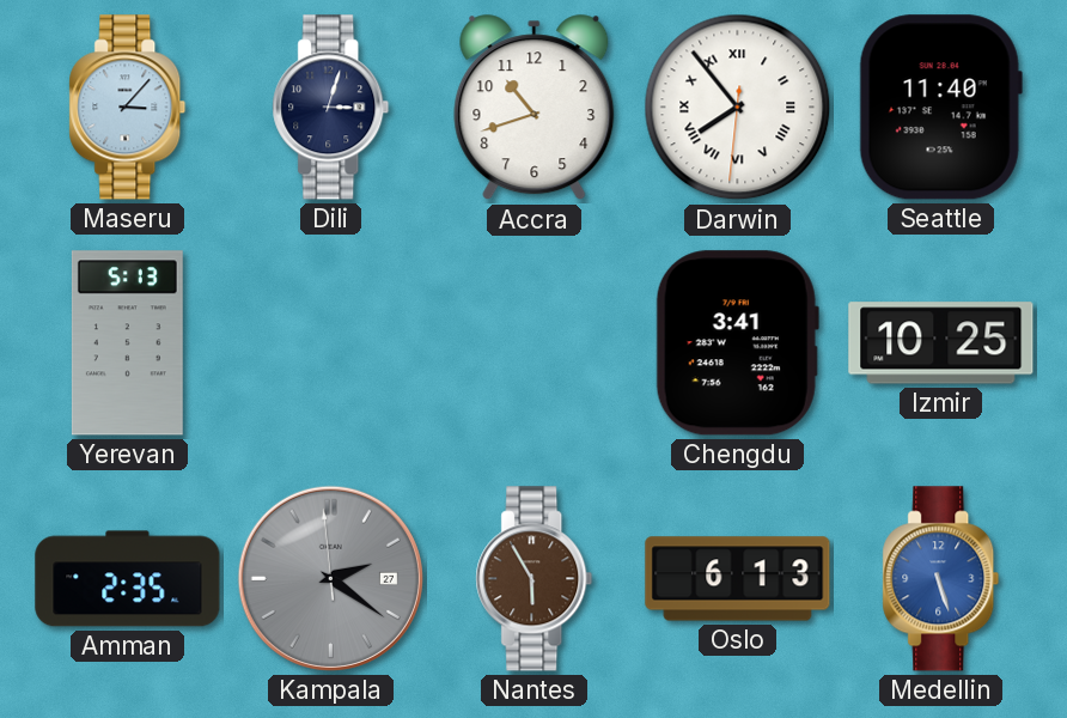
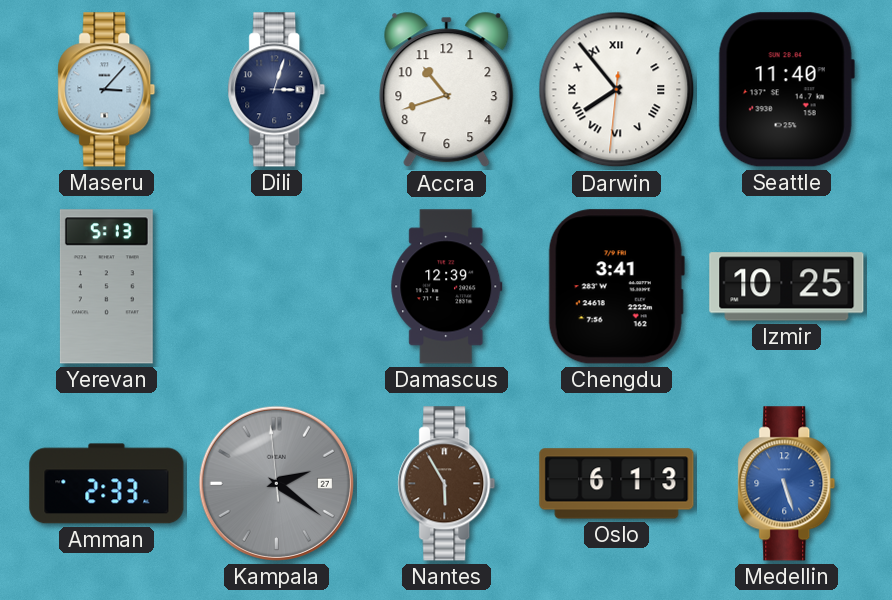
Damascus: none -> 12:39
Amman: 2:35 -> 2:33
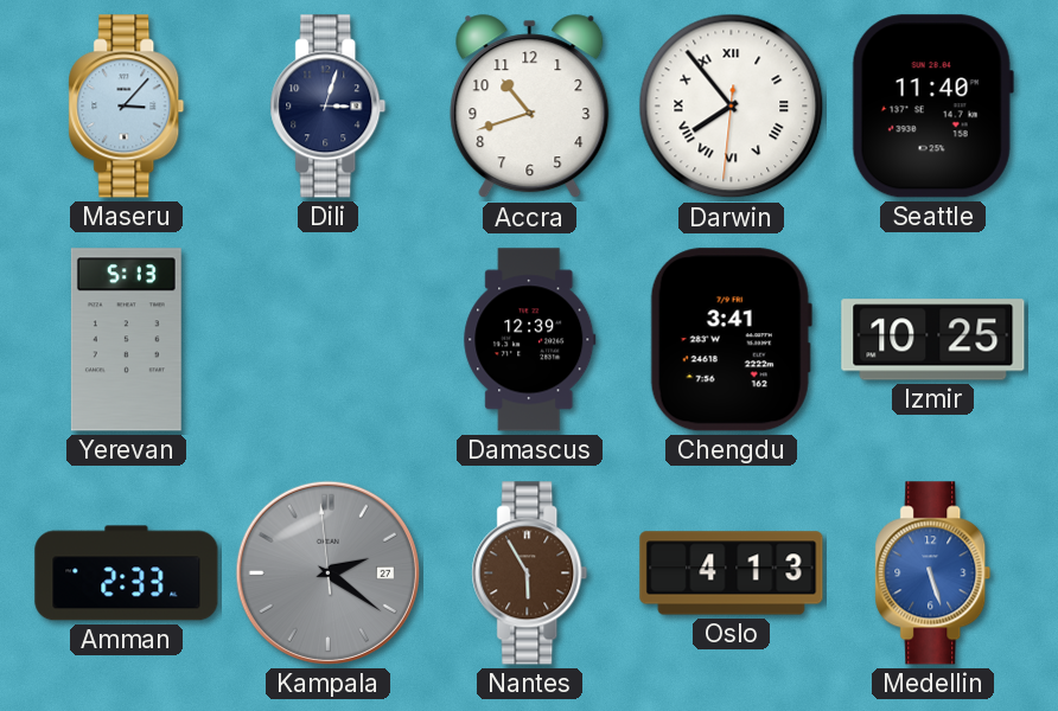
Oslo: 6:13 -> 4:13
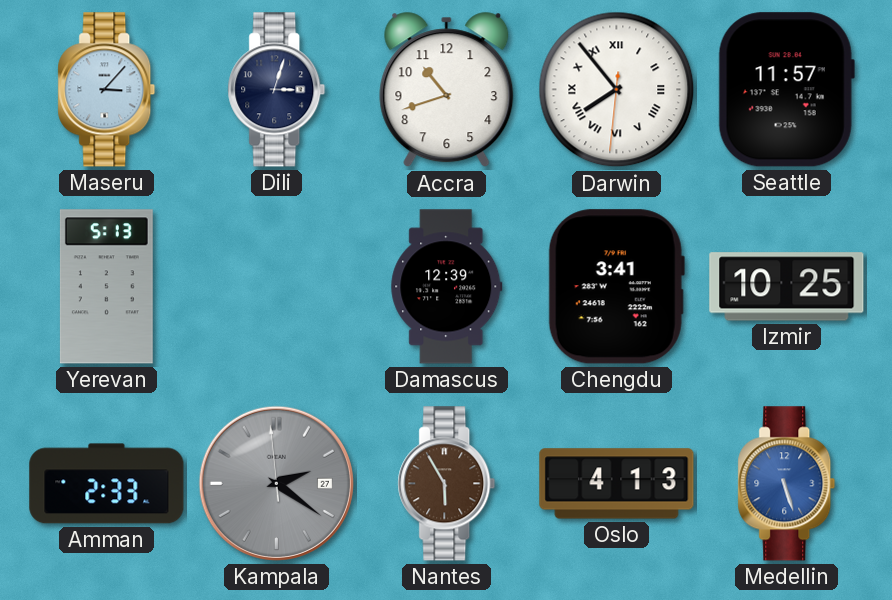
Seattle: 11:40 -> 11:57
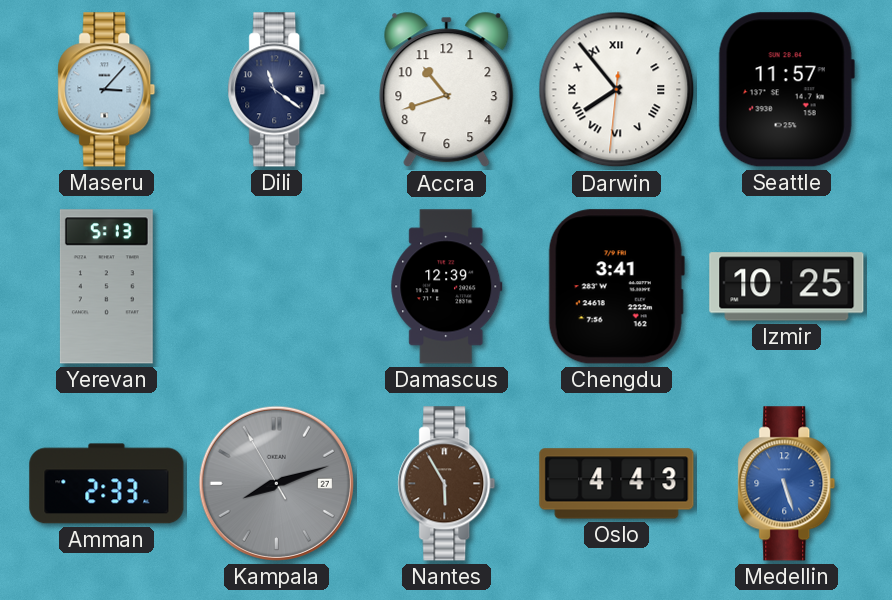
Dili: 3:03 -> 11:21
Kampala: 2:20 -> 8:11
Oslo: 4:13 -> 4:43
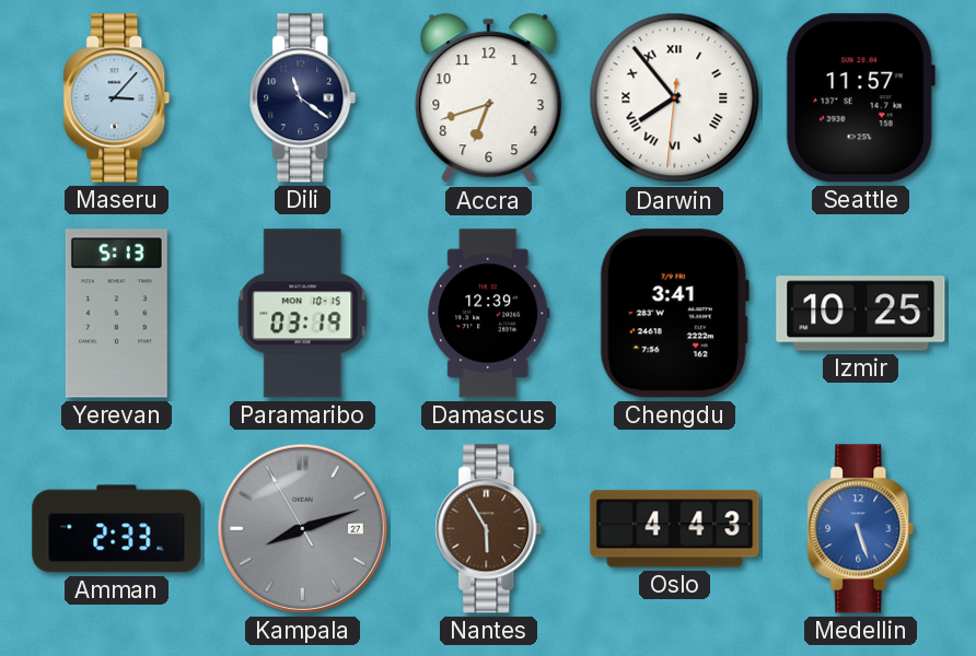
Accra: 10:42 -> 6:42
Paramaribo: none -> 03:19
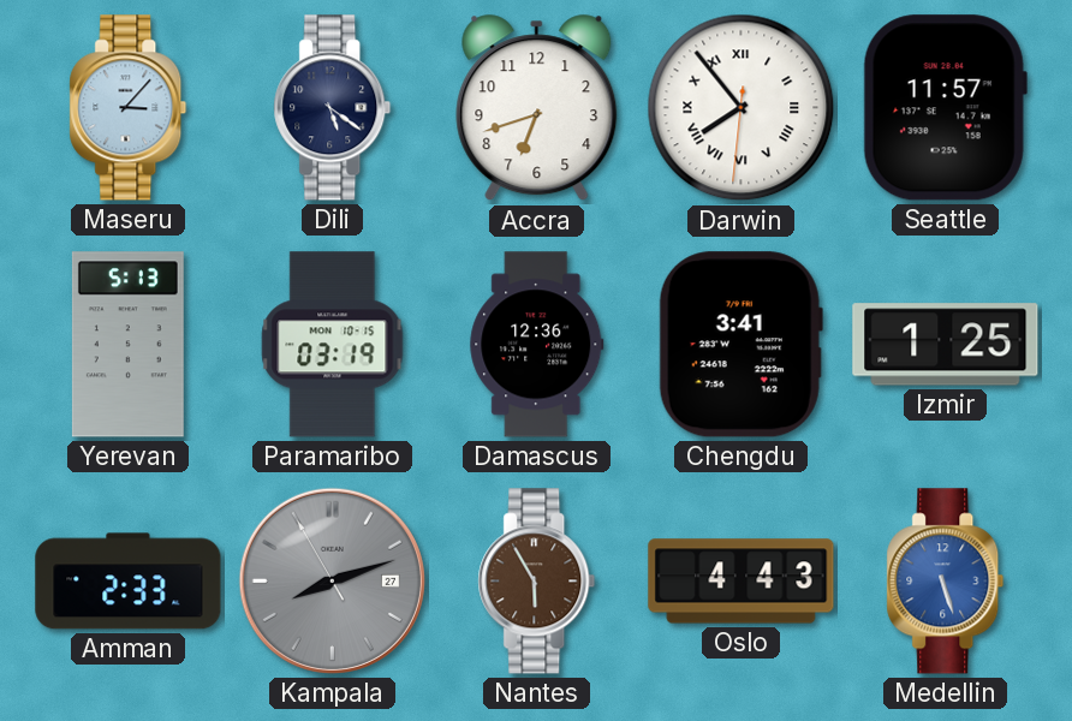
Dili: 11:21 -> 5:21
Damascus: 12:39 -> 12:36
Izmir: 10:25 -> 1:25
